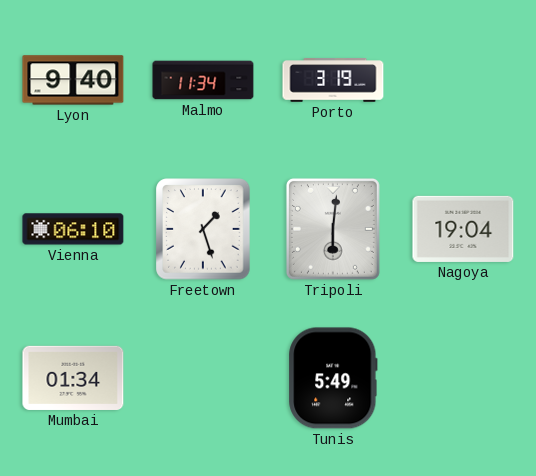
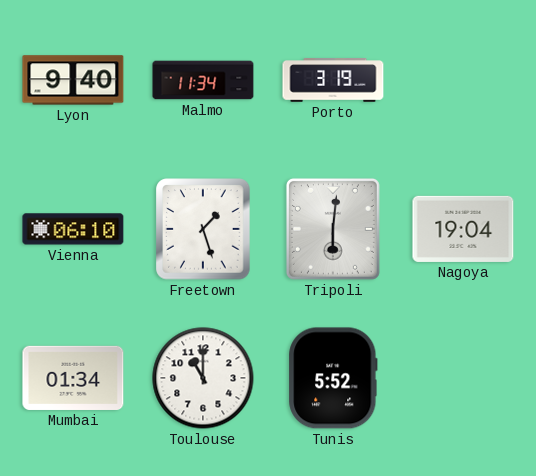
Toulouse: none -> 11:00
Tunis: 5:49 -> 5:52
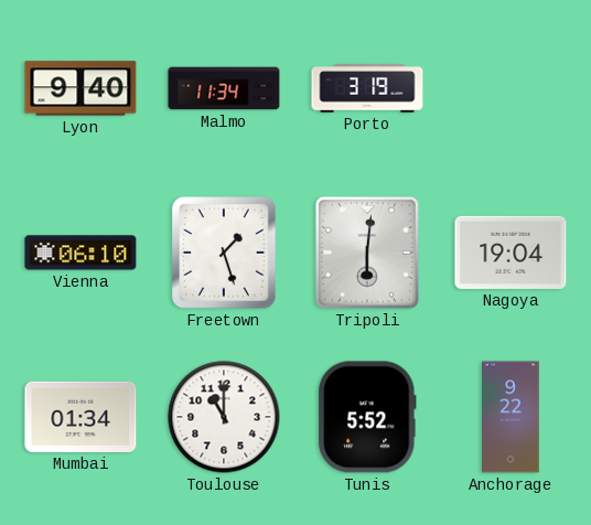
Anchorage: none -> 9:22
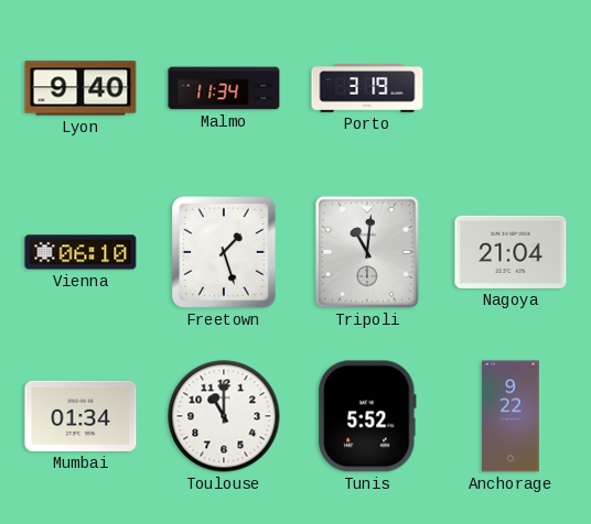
Tripoli: 6:01 -> 11:01
Nagoya: 19:04 -> 21:04
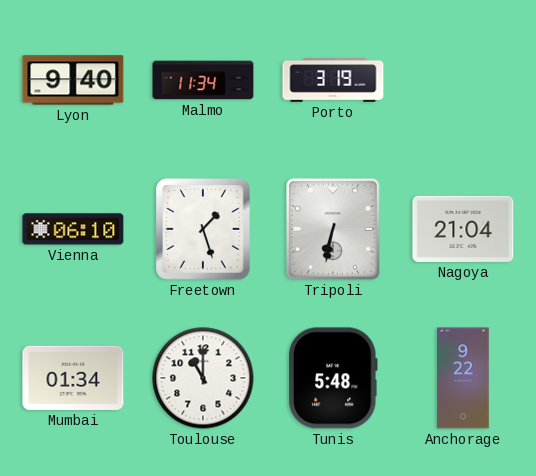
Tripoli: 11:01 -> 6:32
Tunis: 5:52 -> 5:48
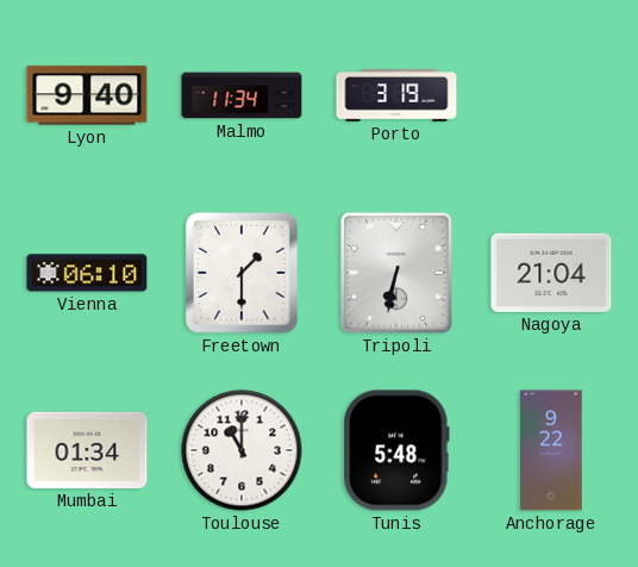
Freetown: 1:27 -> 1:30
